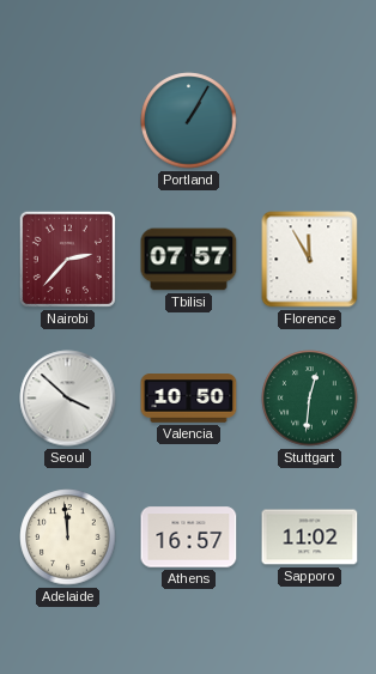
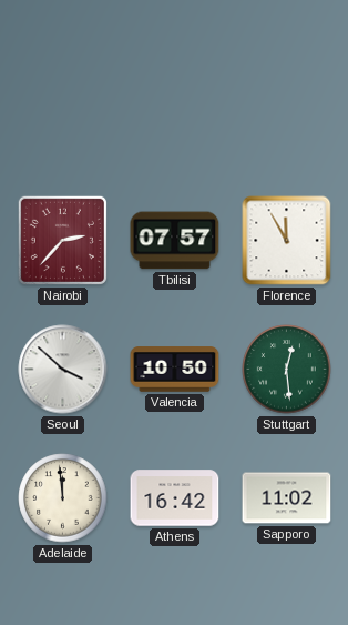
Portland: 1:05 -> none
Stuttgart: 12:31 -> 12:29
Athens: 16:57 -> 16:42
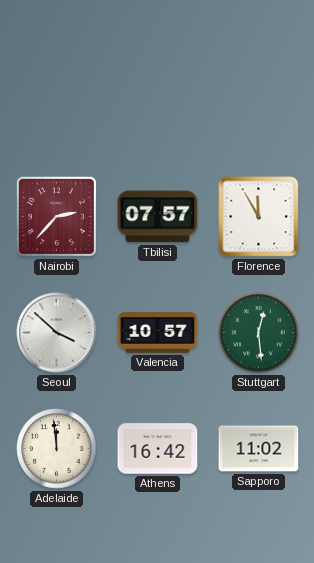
Valencia: 10:50 -> 10:57
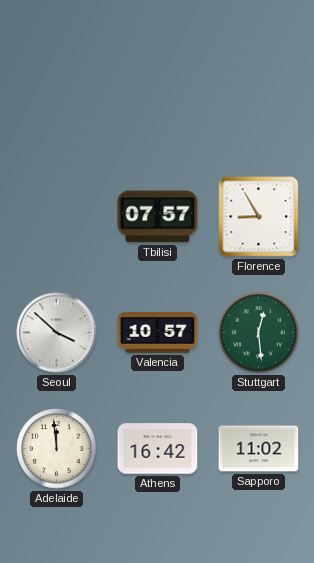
Nairobi: 2:37 -> none
Florence: 11:55 -> 8:55
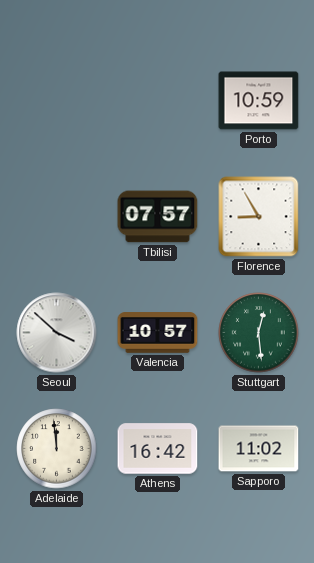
Porto: none -> 10:59
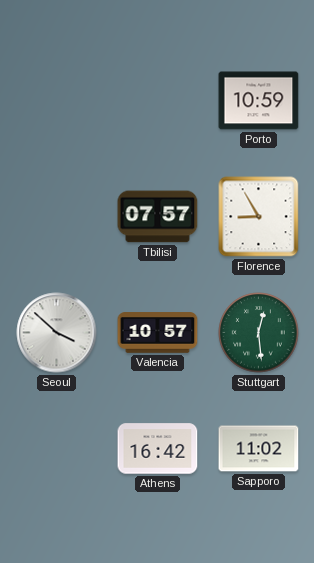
Adelaide: 11:59 -> none
